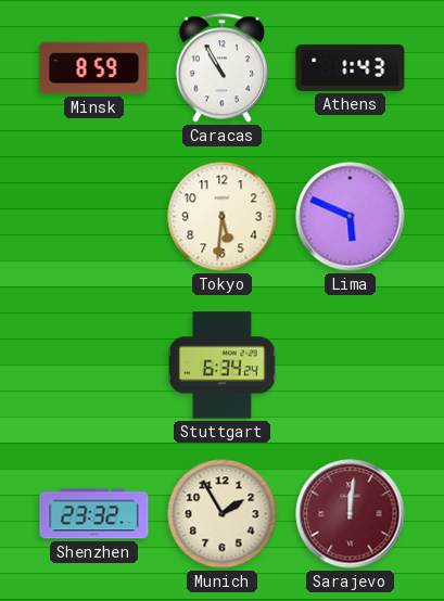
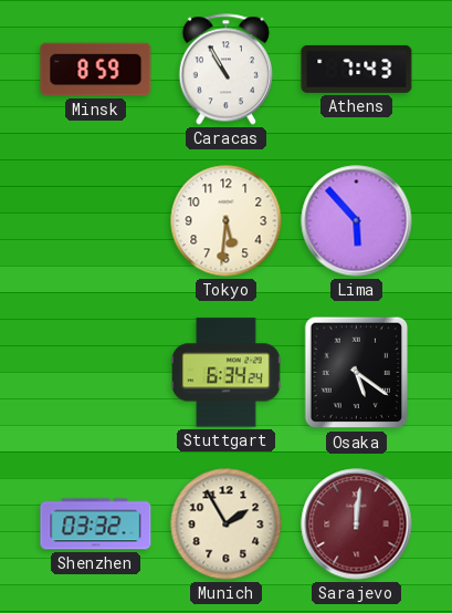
Athens: 1:43 -> 7:43
Lima: 5:49 -> 5:53
Osaka: none -> 5:21
Shenzhen: 23:32 -> 03:32
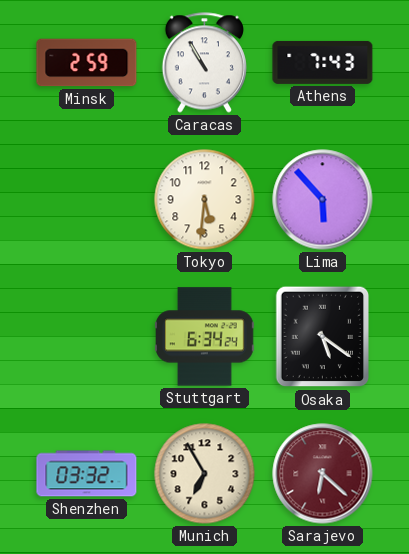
Minsk: 8:59 -> 2:59
Munich: 1:55 -> 6:55
Sarajevo: 12:01 -> 6:22
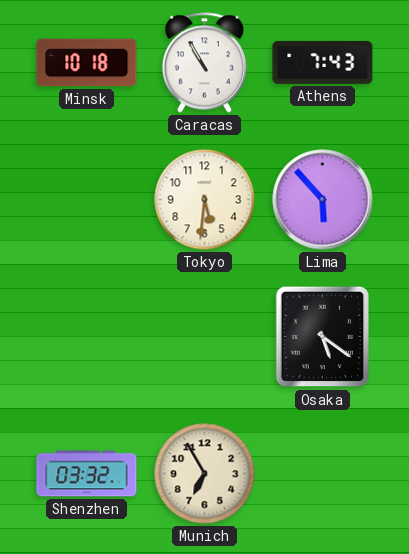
Minsk: 2:59 -> 10:18
Stuttgart: 6:34 -> none
Sarajevo: 6:22 -> none
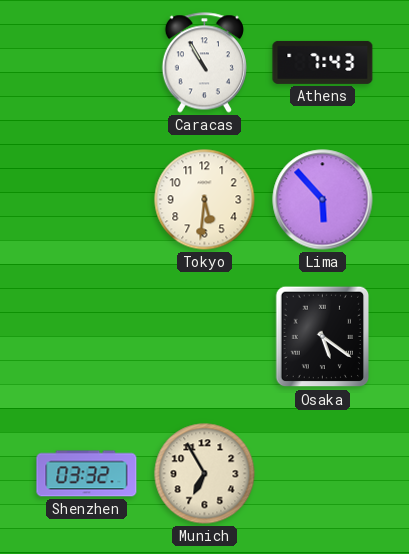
Minsk: 10:18 -> none
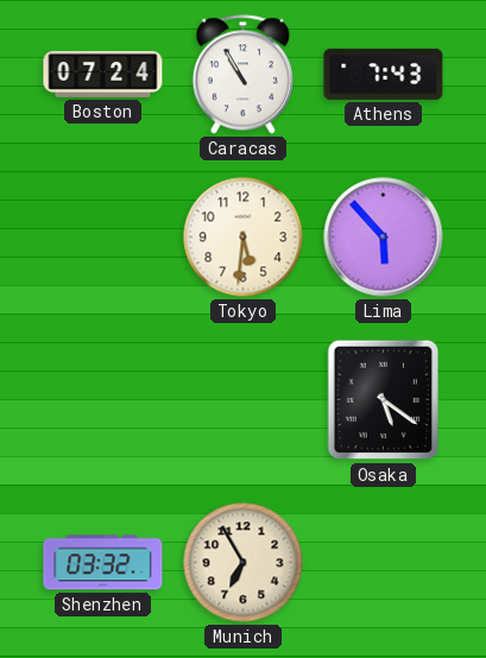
Boston: none -> 07:24
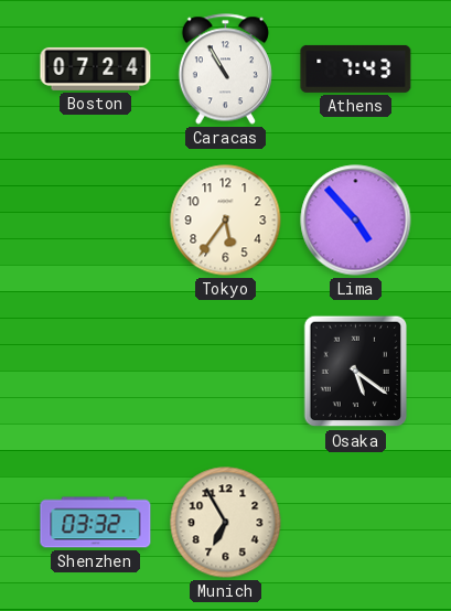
Tokyo: 5:31 -> 5:36
Lima: 5:53 -> 4:53
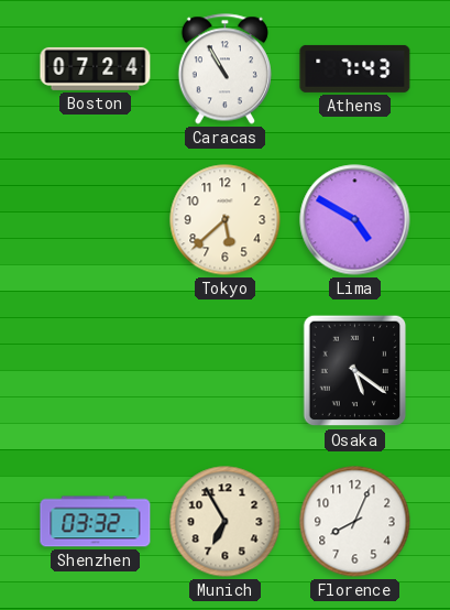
Tokyo: 5:36 -> 5:38
Lima: 4:53 -> 4:50
Florence: none -> 8:04
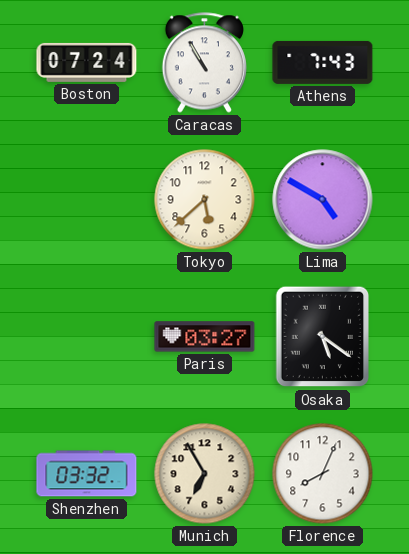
Paris: none -> 03:27
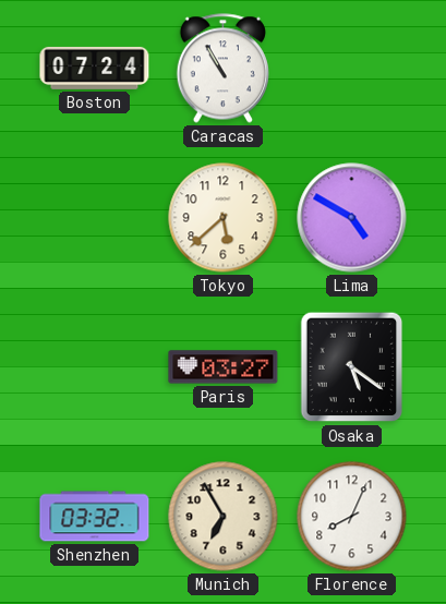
Athens: 7:43 -> none
